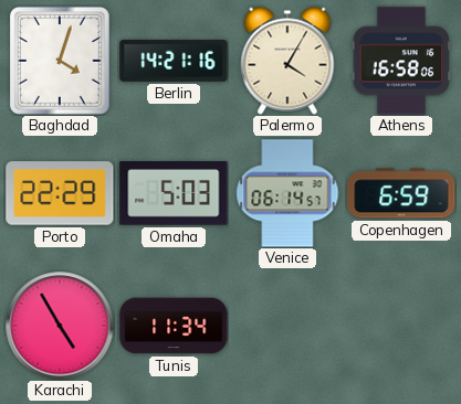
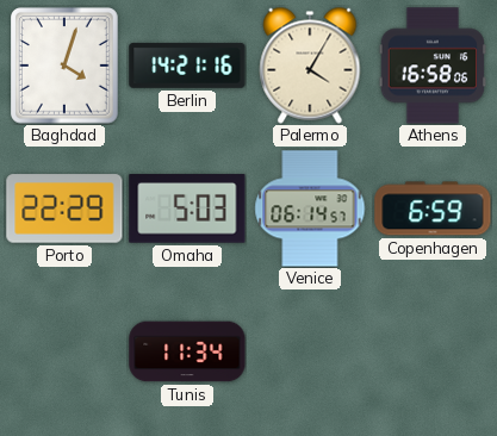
Karachi: 4:55 -> none
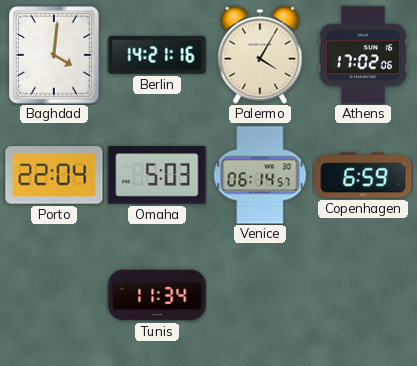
Baghdad: 4:03 -> 4:01
Athens: 16:58 -> 17:02
Porto: 22:29 -> 22:04
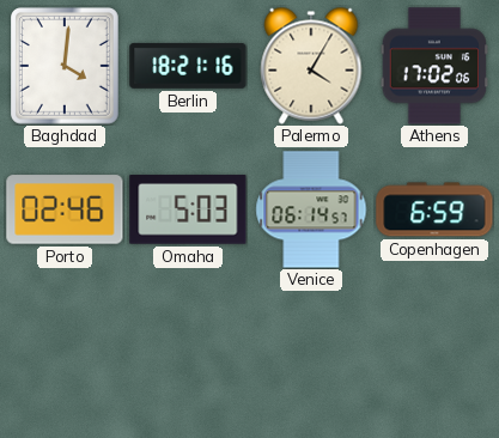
Berlin: 14:21 -> 18:21
Porto: 22:04 -> 02:46
Tunis: 11:34 -> none
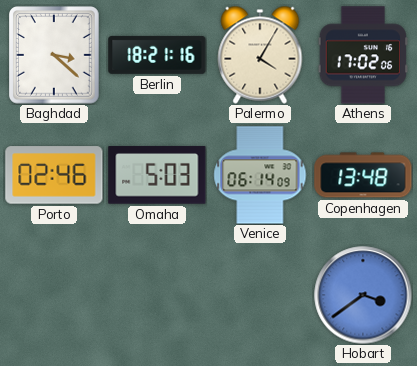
Baghdad: 4:01 -> 3:22
Venice: 06:14:57 -> 06:14:09
Copenhagen: 6:59 -> 13:48
Hobart: none -> 3:39
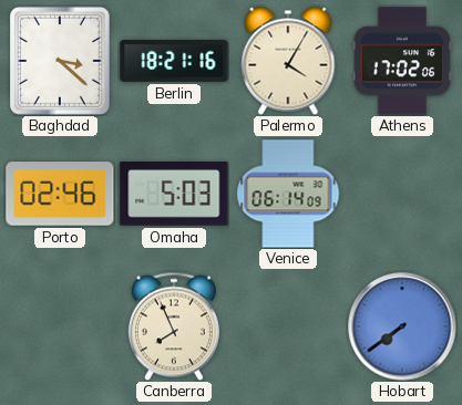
Copenhagen: 13:48 -> none
Canberra: none -> 7:56
Hobart: 3:39 -> 7:39
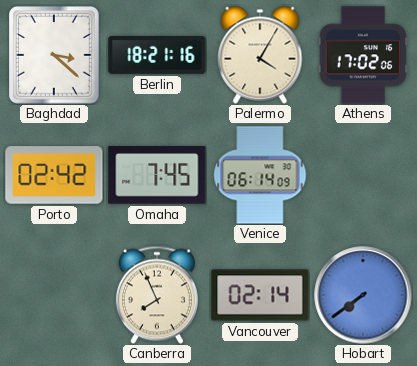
Porto: 02:46 -> 02:42
Omaha: 5:03 -> 7:45
Vancouver: none -> 02:14
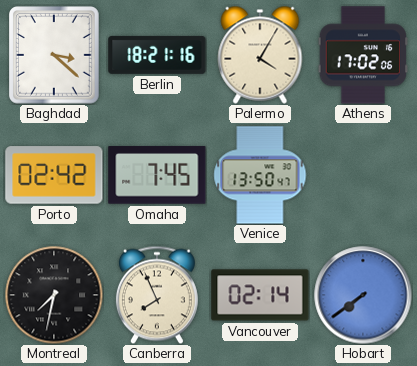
Venice: 06:14 -> 13:50
Montreal: none -> 7:32
